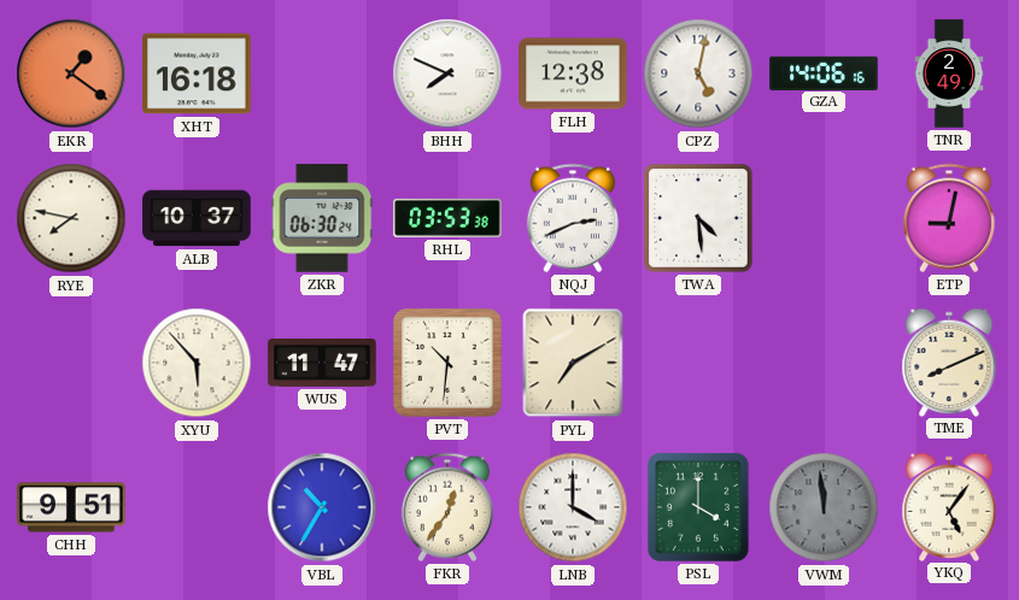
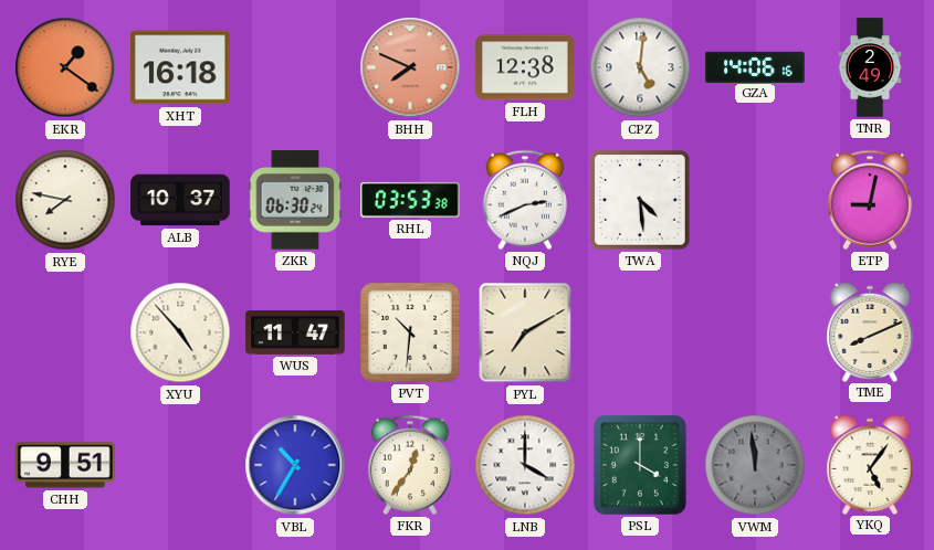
BHH dial: white -> salmon
CPZ: 5:02 -> 5:01
XYU: 5:53 -> 4:53
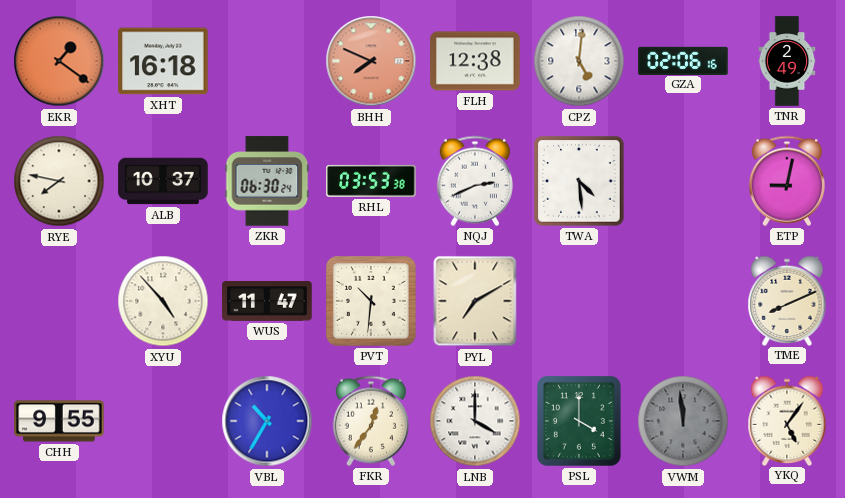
GZA: 14:06 -> 02:06
CHH: 9:51 -> 9:55
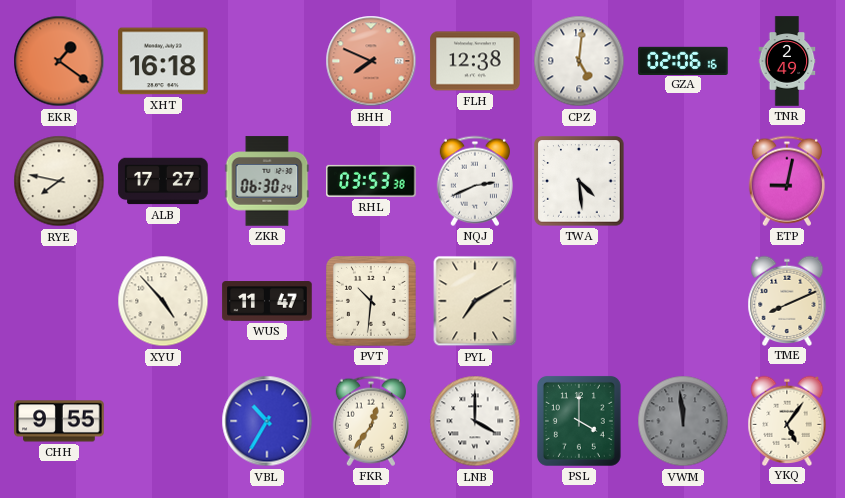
ALB: 10:37 -> 17:27
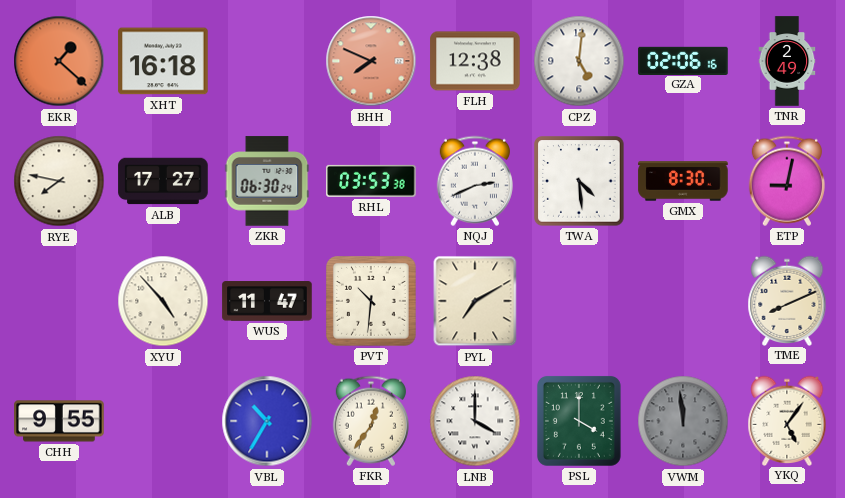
EKR: 1:21 -> 1:22
GMX: none -> 8:30
